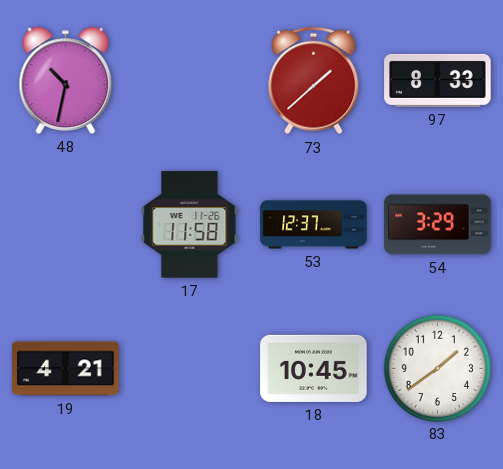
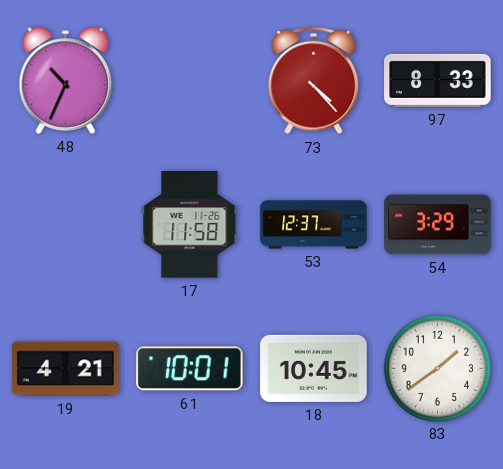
48: 10:32 -> 10:34
73: 1:38 -> 4:23
61: none -> 10:01
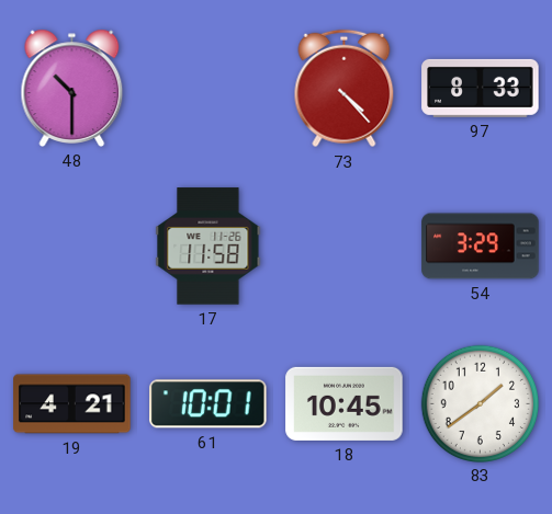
48: 10:34 -> 10:30
53: 12:37 -> none
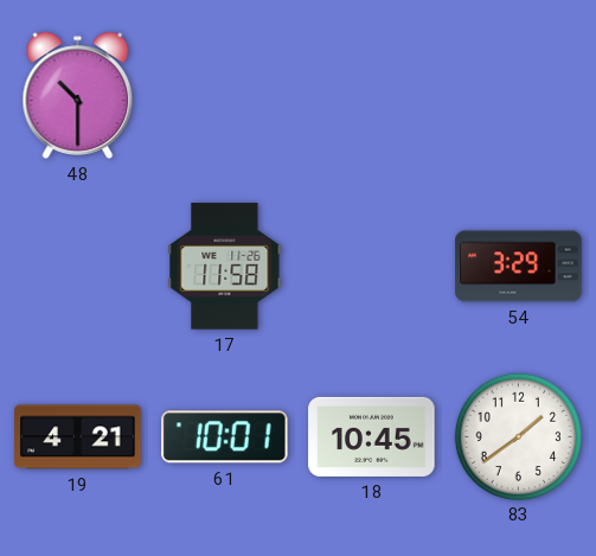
73: 4:23 -> none
97: 8:33 -> none
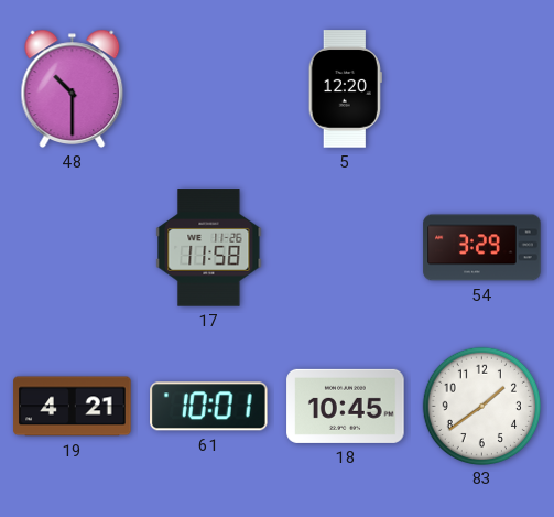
5: none -> 12:20
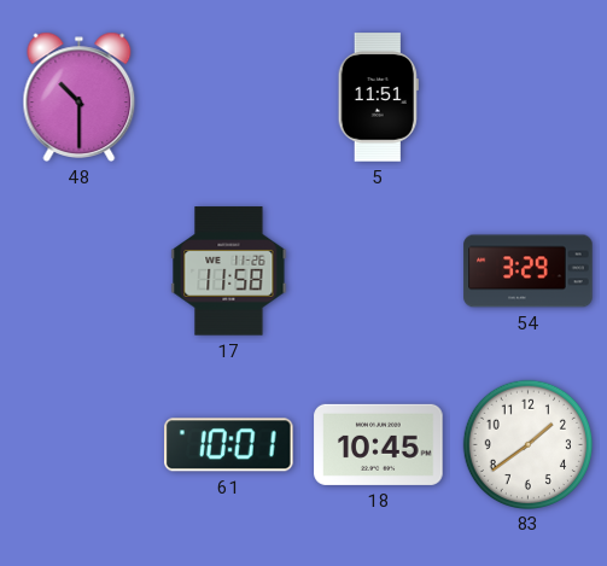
5: 12:20 -> 11:51
19: 4:21 -> none
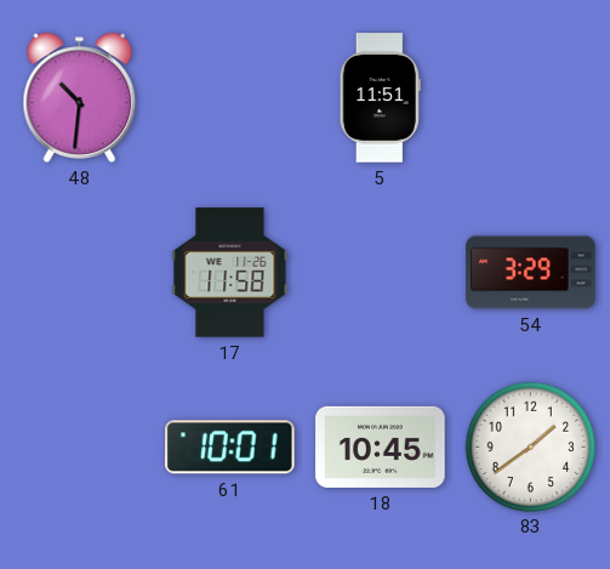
48: 10:30 -> 10:31
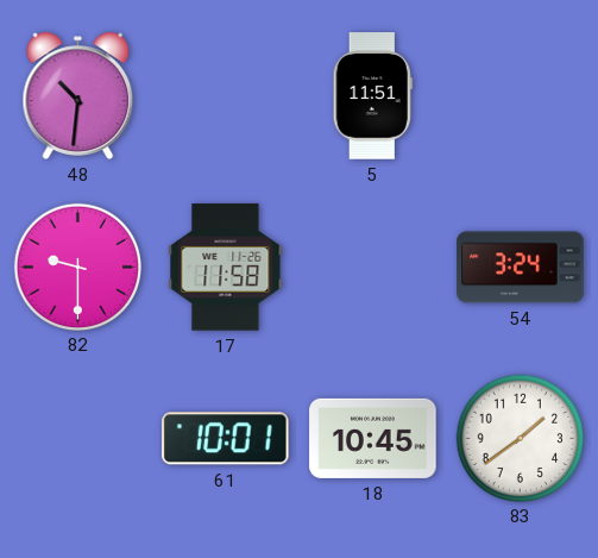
82: none -> 9:30
54: 3:29 -> 3:24
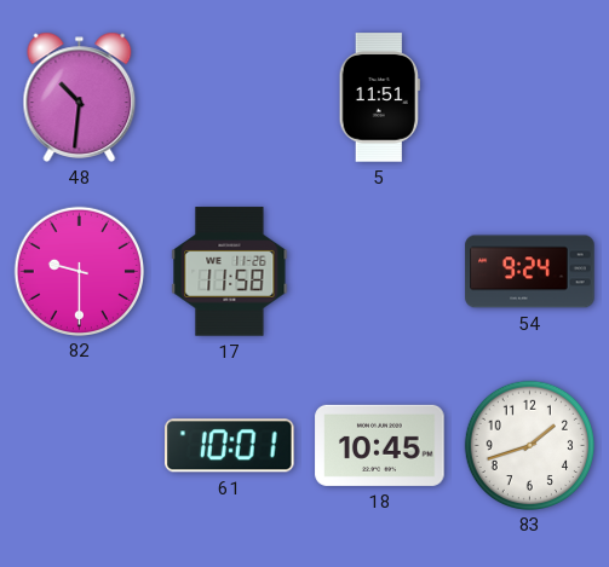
54: 3:24 -> 9:24
83: 1:39 -> 1:42
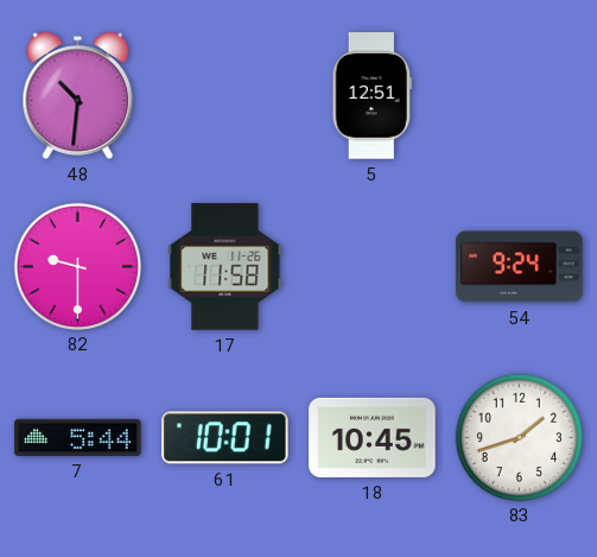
5: 11:51 -> 12:51
7: none -> 5:44
